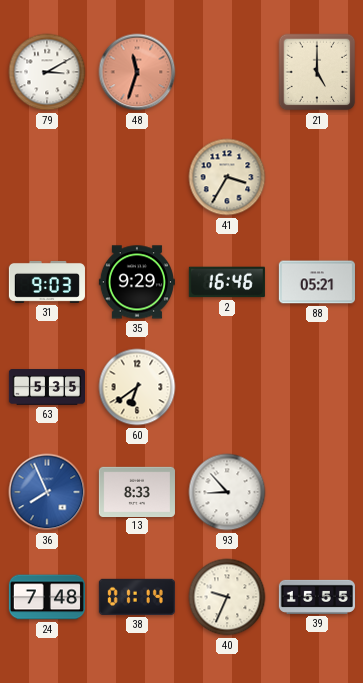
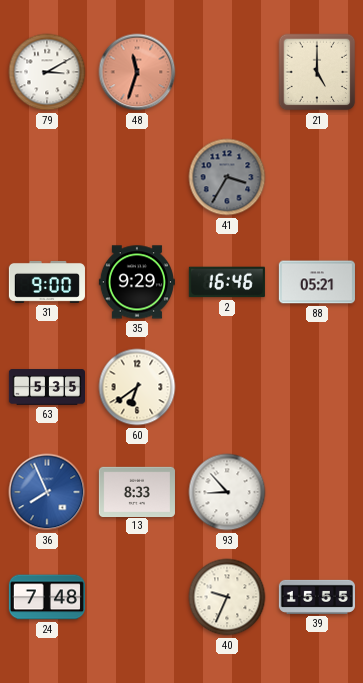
41 dial: cream -> grey
31: 9:03 -> 9:00
38: 01:14 -> none
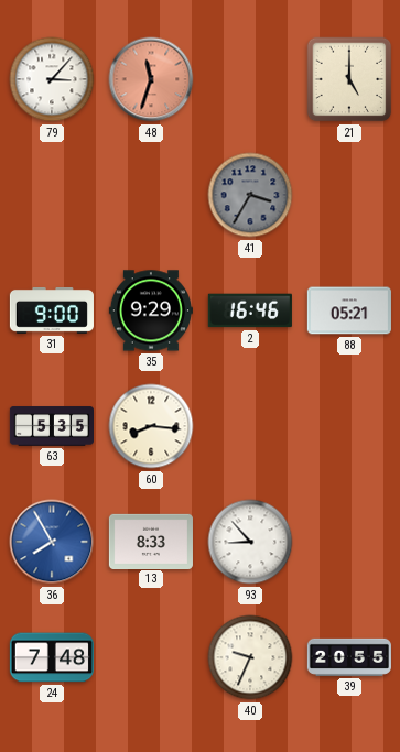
79: 3:10 -> 3:07
60: 6:39 -> 8:16
36: 7:56 -> 7:55
39: 15:55 -> 20:55
